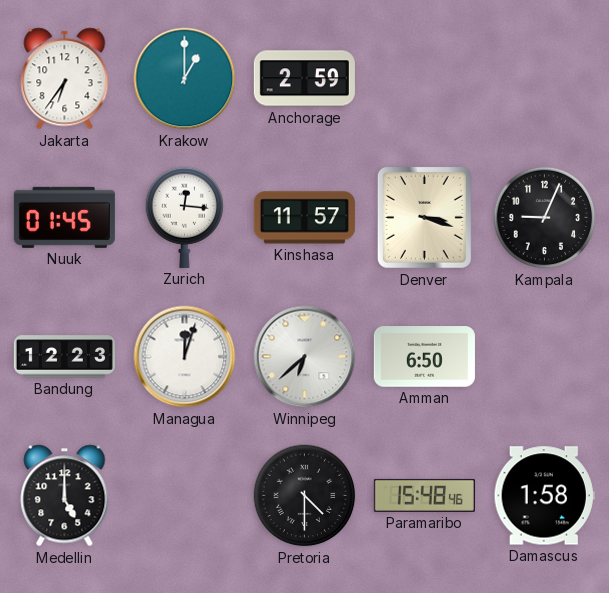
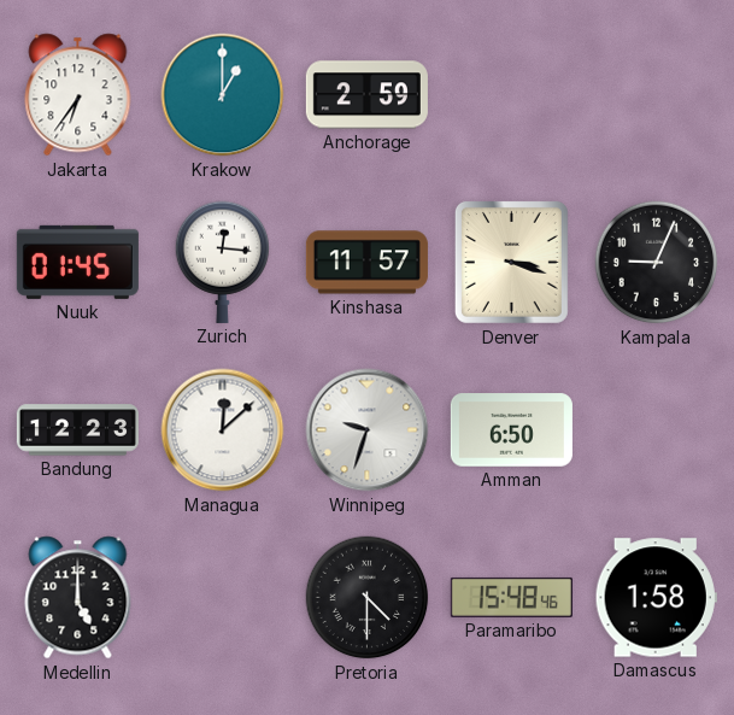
Managua: 12:03 -> 12:08
Winnipeg: 6:38 -> 9:33
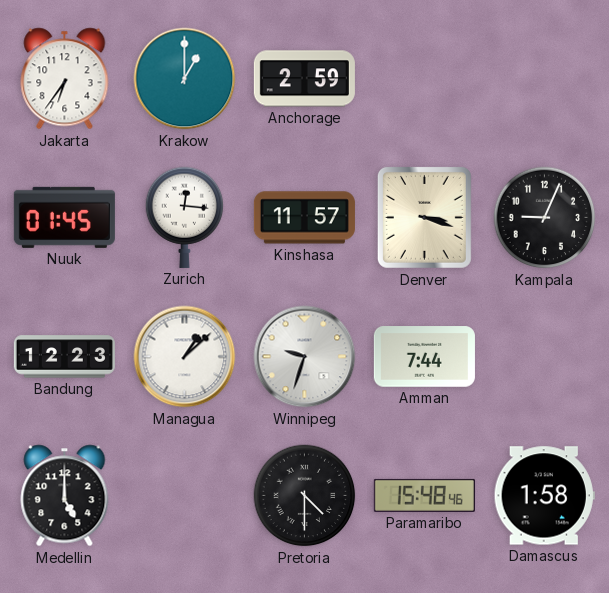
Managua: 12:08 -> 1:08
Amman: 6:50 -> 7:44
